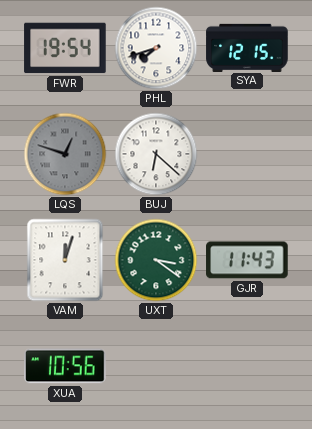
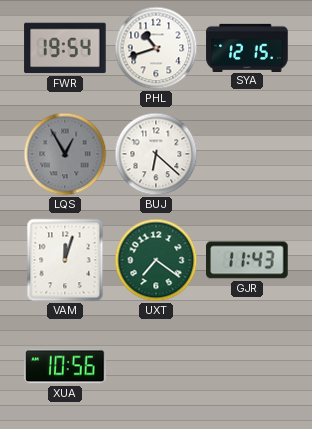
PHL: 7:42 -> 10:42
LQS: 12:48 -> 12:55
UXT: 3:21 -> 7:21
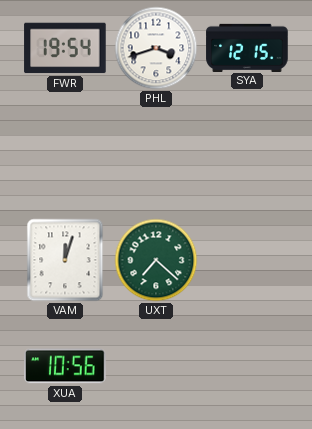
PHL: 10:42 -> 3:42
LQS: 12:55 -> none
BUJ: 6:22 -> none
UXT: 7:21 -> 7:22
GJR: 11:43 -> none
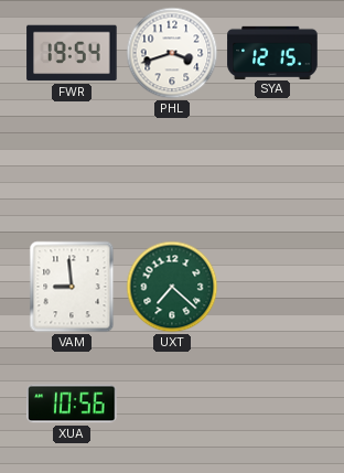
VAM: 12:03 -> 8:59
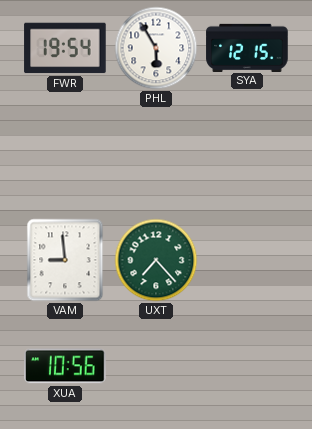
PHL: 3:42 -> 5:55
UXT: 7:22 -> 7:23
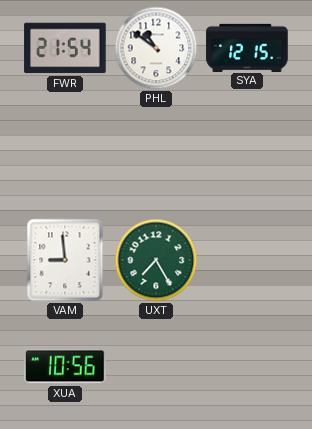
FWR: 19:54 -> 21:54
PHL: 5:55 -> 10:51
UXT: 7:23 -> 7:25
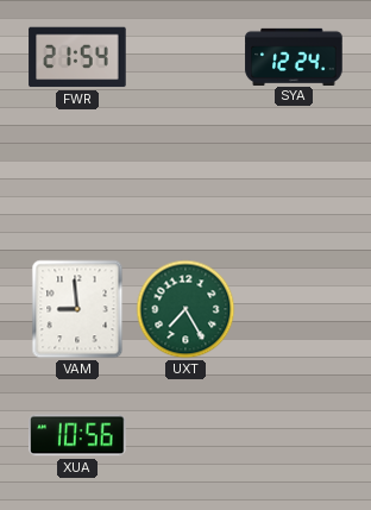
PHL: 10:51 -> none
SYA: 12:15 -> 12:24
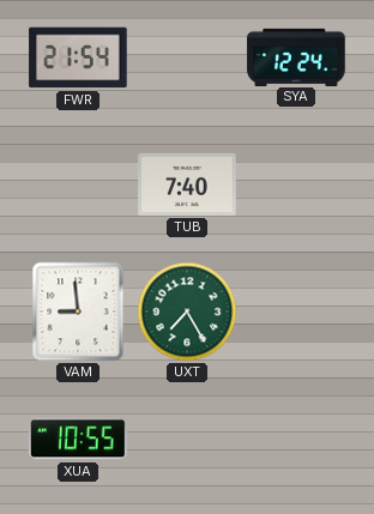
TUB: none -> 7:40
XUA: 10:56 -> 10:55
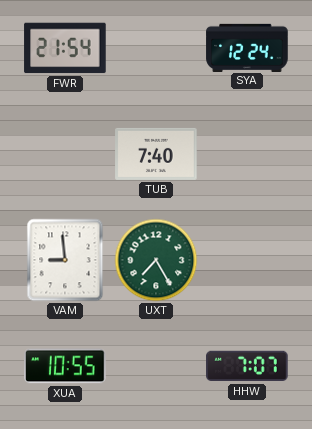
HHW: none -> 7:07
